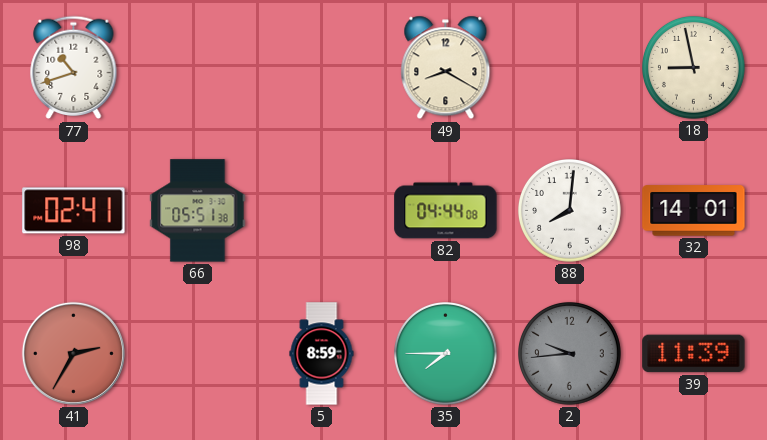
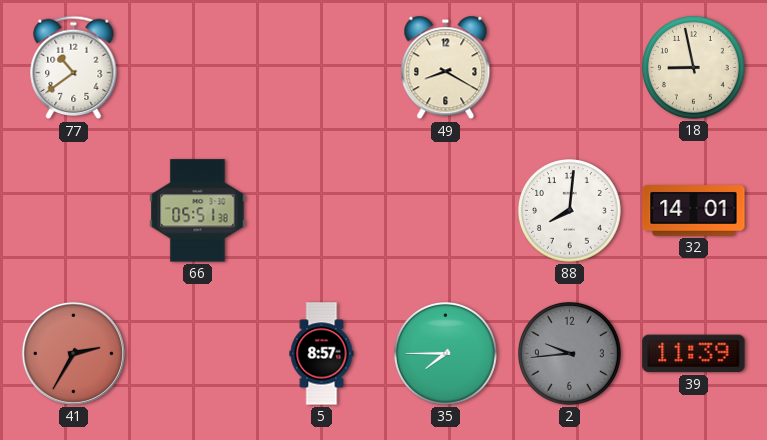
77: 10:42 -> 10:39
98: 02:41 -> none
82: 04:44 -> none
5: 8:59 -> 8:57
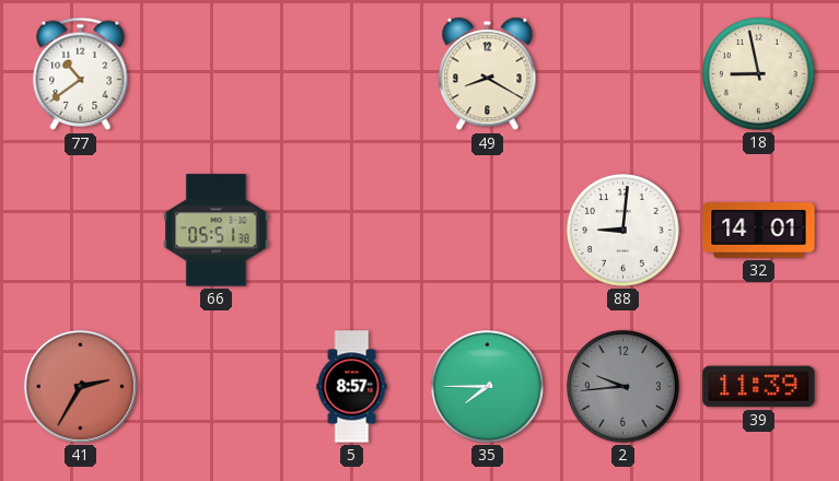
88: 8:01 -> 9:01
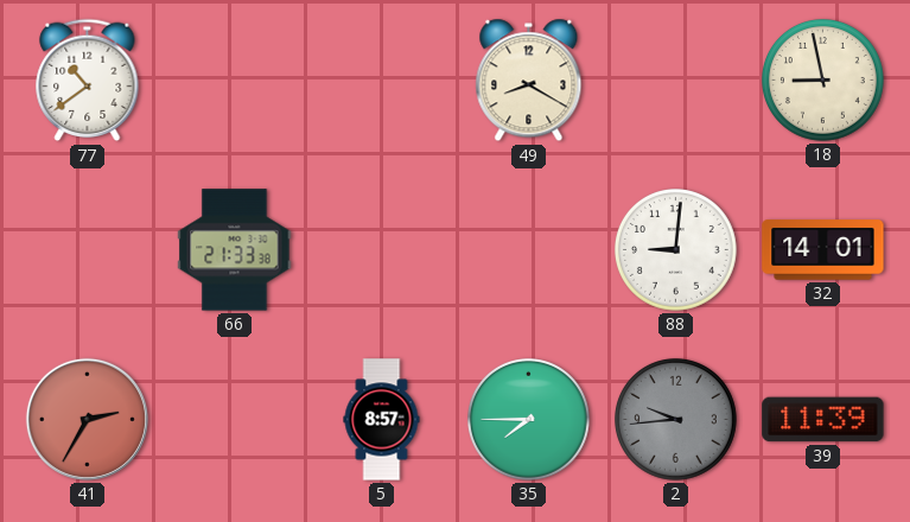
66: 05:51 -> 21:33
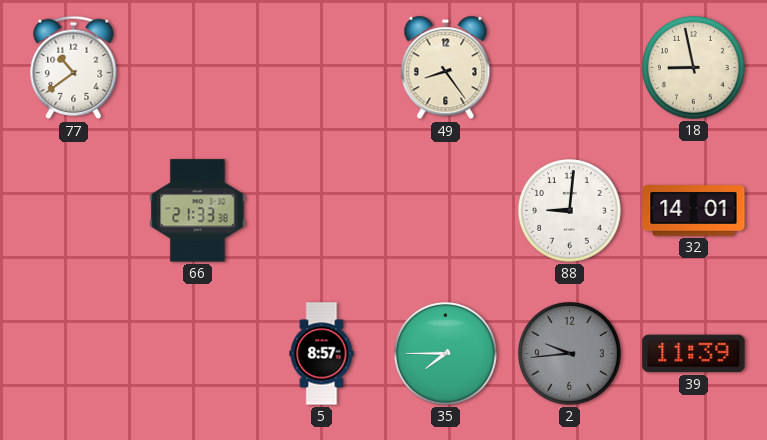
49: 8:20 -> 8:24
41: 2:35 -> none
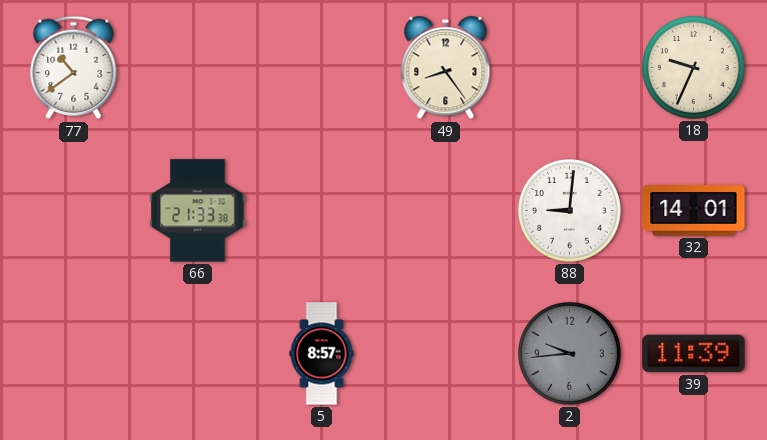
18: 8:58 -> 9:34
35: 7:45 -> none
